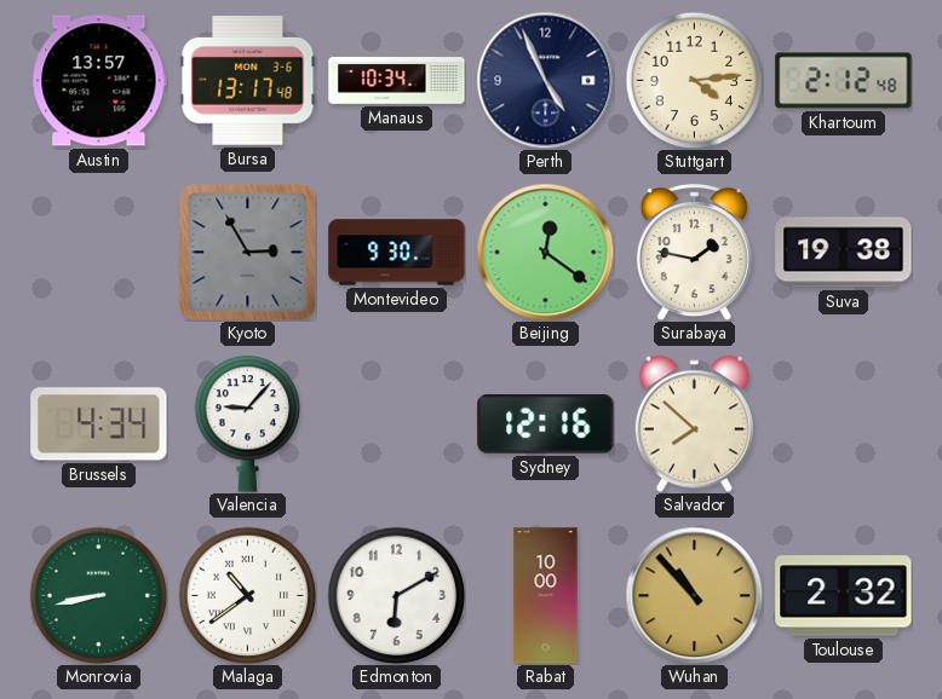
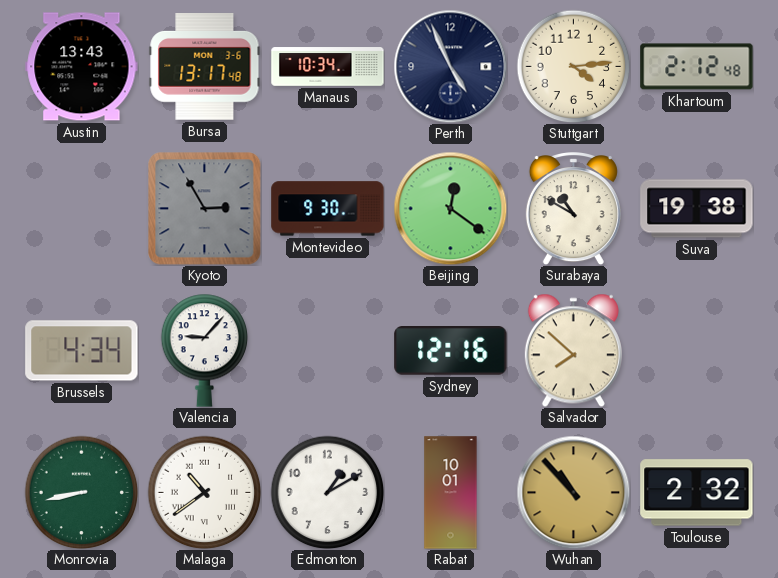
Austin: 13:57 -> 13:43
Surabaya: 1:47 -> 10:50
Edmonton: 6:10 -> 1:10
Rabat: 10:00 -> 10:01
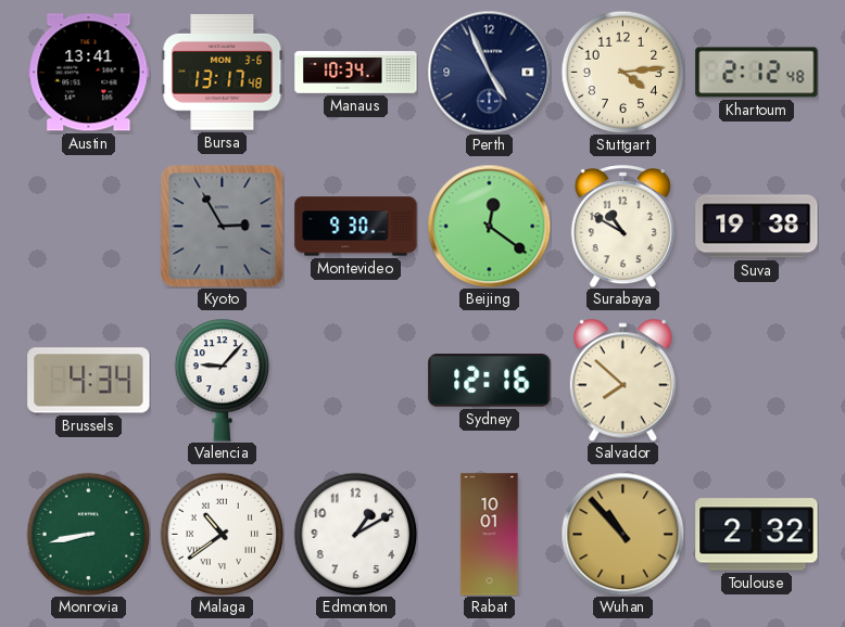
Austin: 13:43 -> 13:41
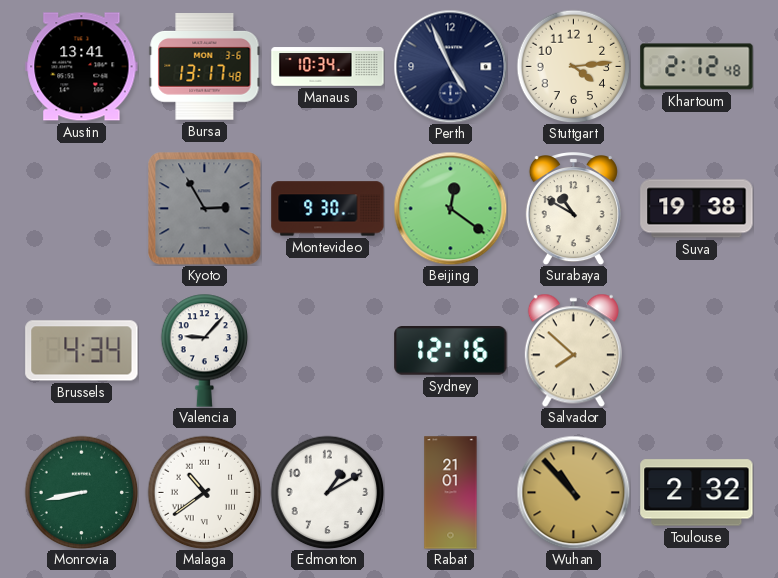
Rabat: 10:01 -> 21:01
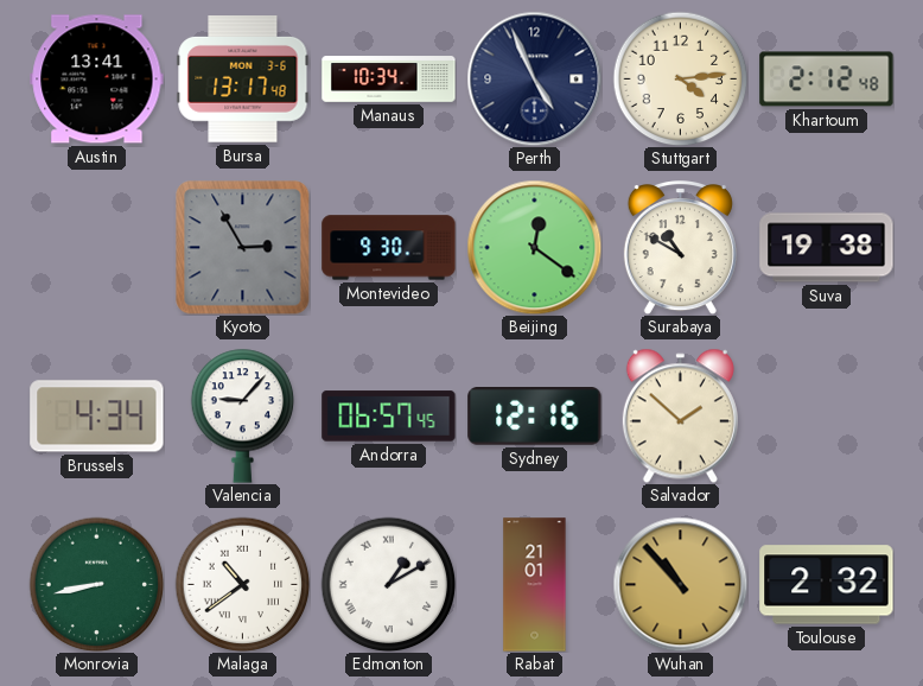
Andorra: none -> 06:57
Salvador: 7:52 -> 1:52
Edmonton numerals: Arabic -> Roman
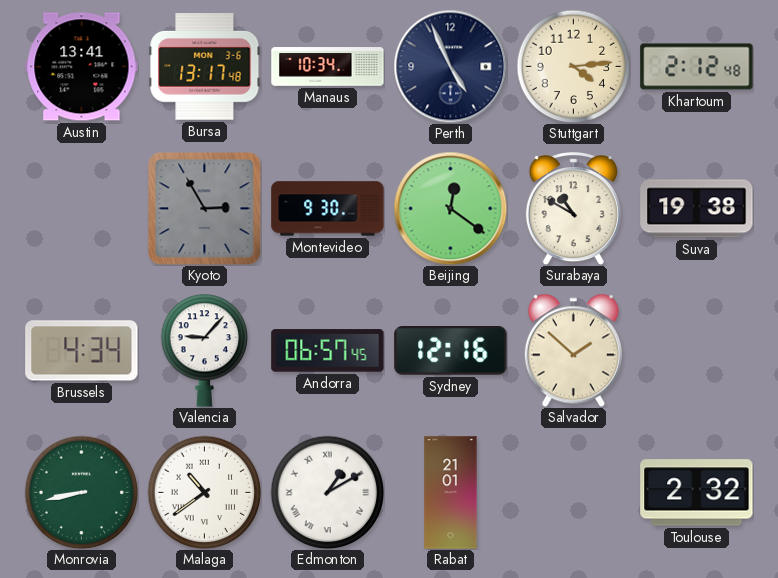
Wuhan: 10:53 -> none
